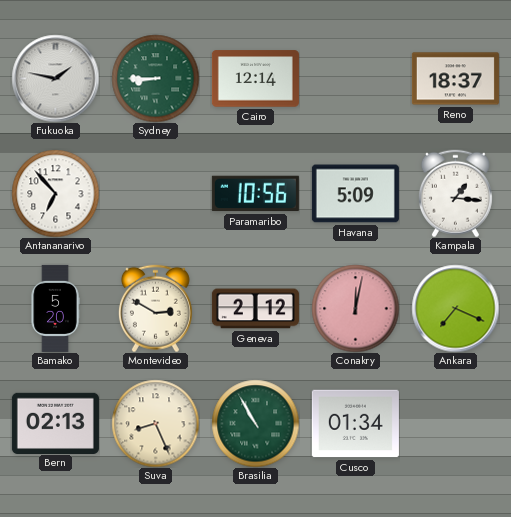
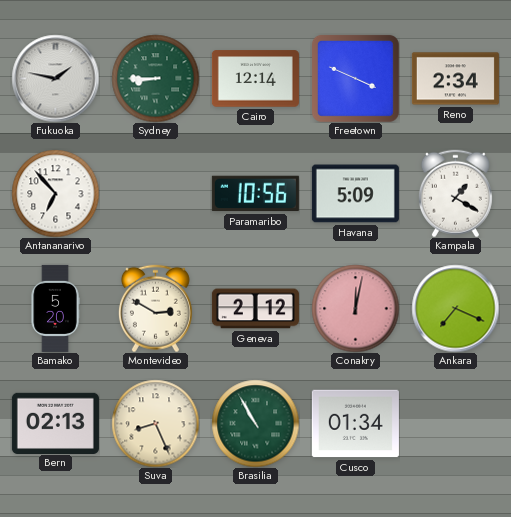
Freetown: none -> 3:49
Reno: 18:37 -> 2:34
Kampala: 1:16 -> 1:20
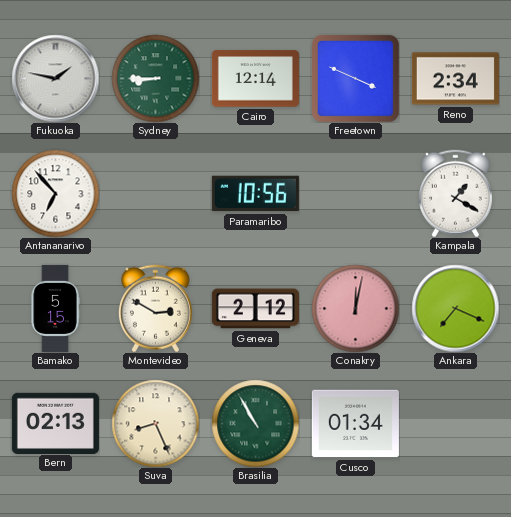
Havana: 5:09 -> none
Bamako: 5:20 -> 5:15
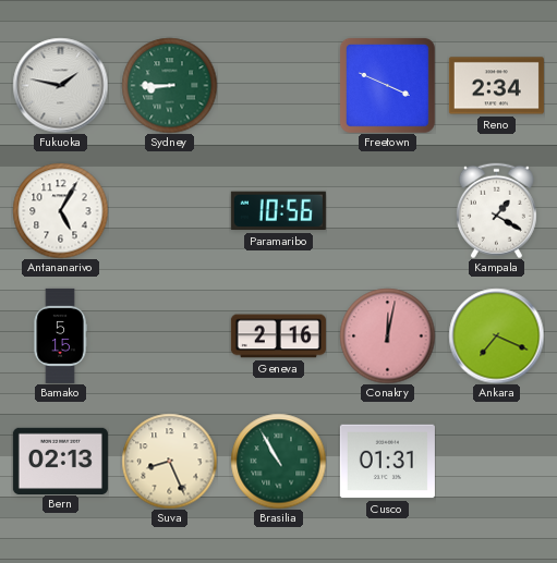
Cairo: 12:14 -> none
Antananarivo: 6:53 -> 5:05
Montevideo: 2:50 -> none
Geneva: 2:12 -> 2:16
Cusco: 01:34 -> 01:31
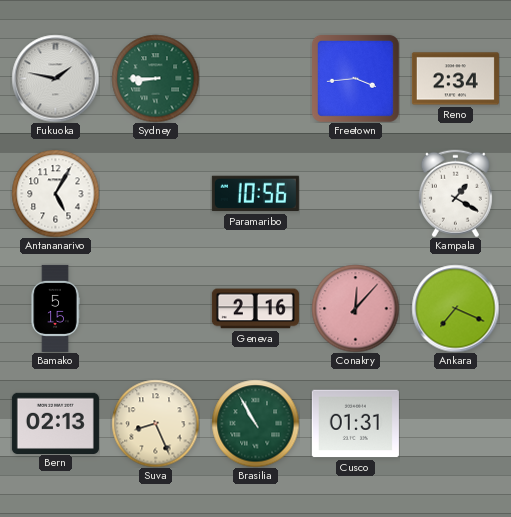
Freetown: 3:49 -> 3:44
Conakry: 12:02 -> 12:07
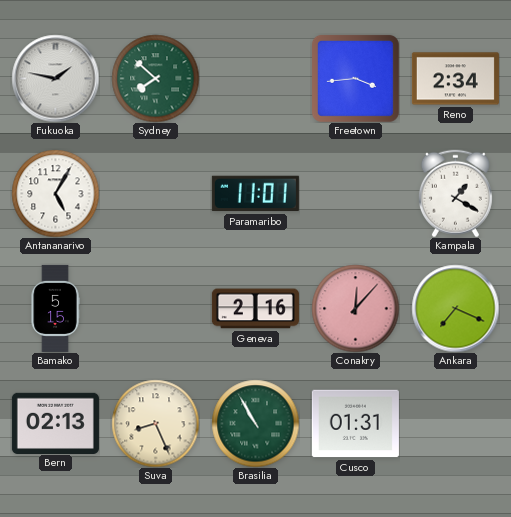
Sydney: 8:45 -> 7:52
Paramaribo: 10:56 -> 11:01
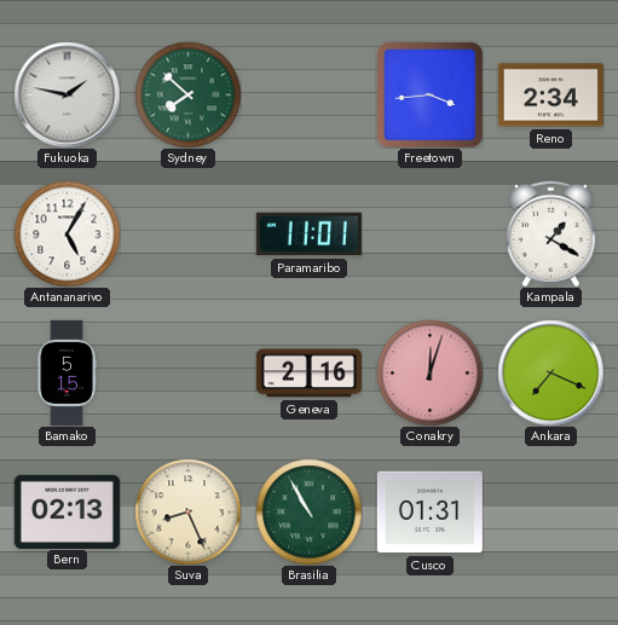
Conakry: 12:07 -> 12:03
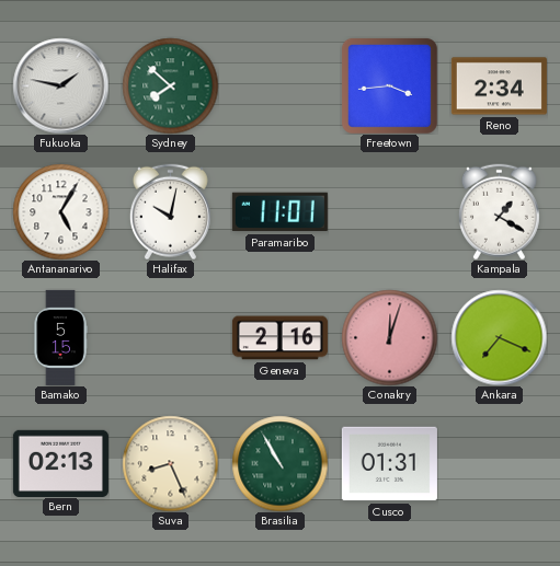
Halifax: none -> 10:02
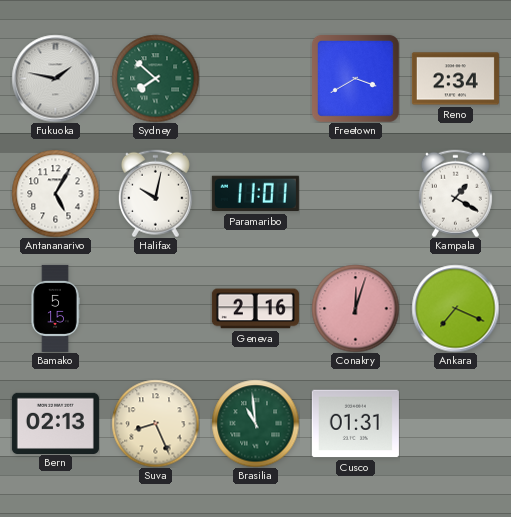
Freetown: 3:44 -> 3:40
Brasilia: 10:55 -> 10:59
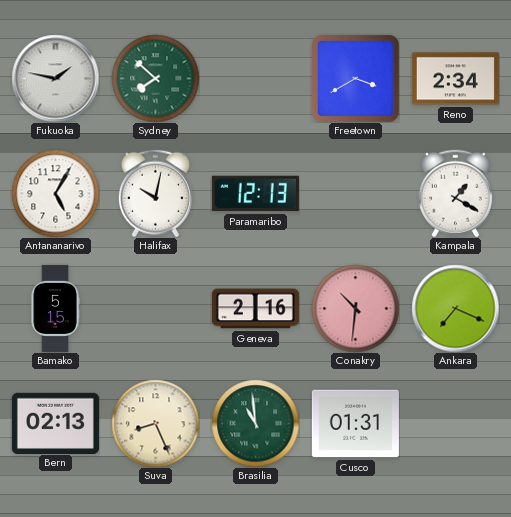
Paramaribo: 11:01 -> 12:13
Conakry: 12:03 -> 10:31
